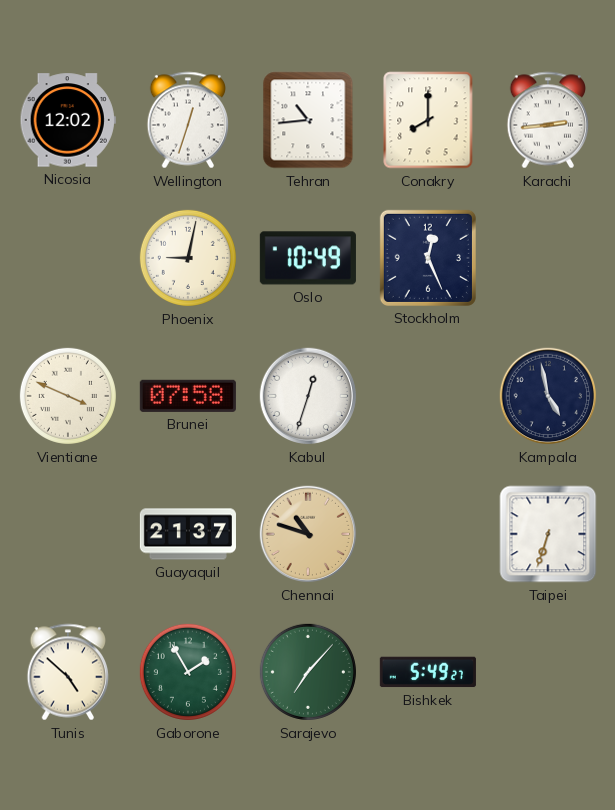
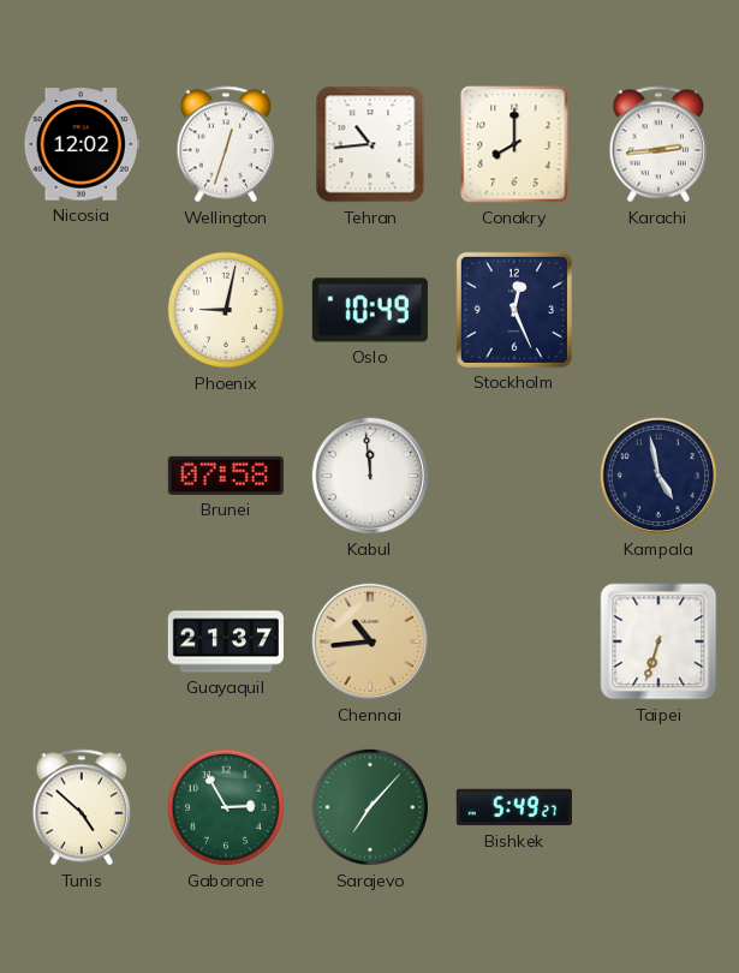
Vientiane: 3:49 -> none
Kabul: 12:33 -> 11:59
Chennai: 10:48 -> 10:44
Gaborone: 1:55 -> 2:55
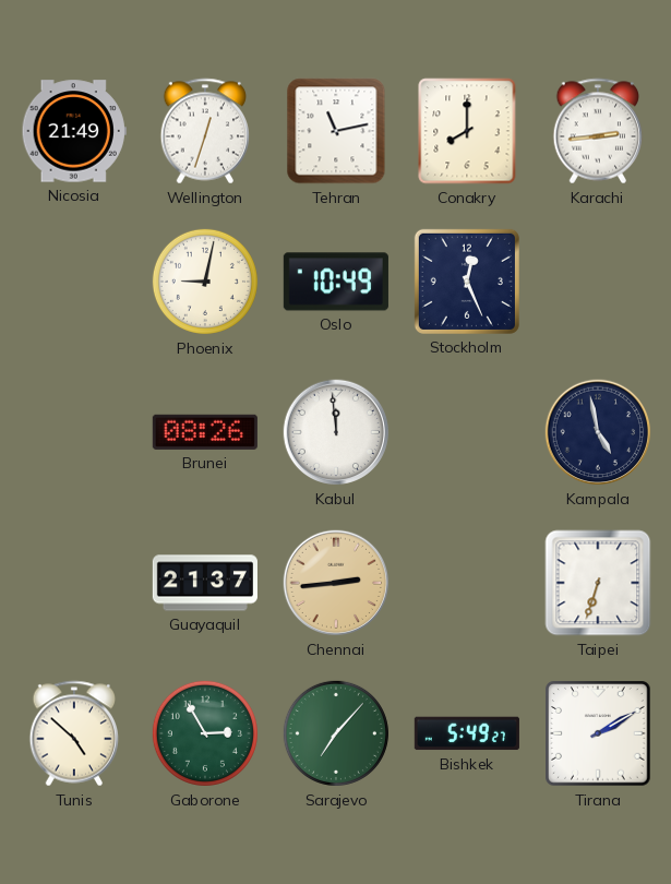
Nicosia: 12:02 -> 21:49
Tehran: 10:44 -> 11:13
Brunei: 07:58 -> 08:26
Chennai: 10:44 -> 2:44
Tirana: none -> 2:10
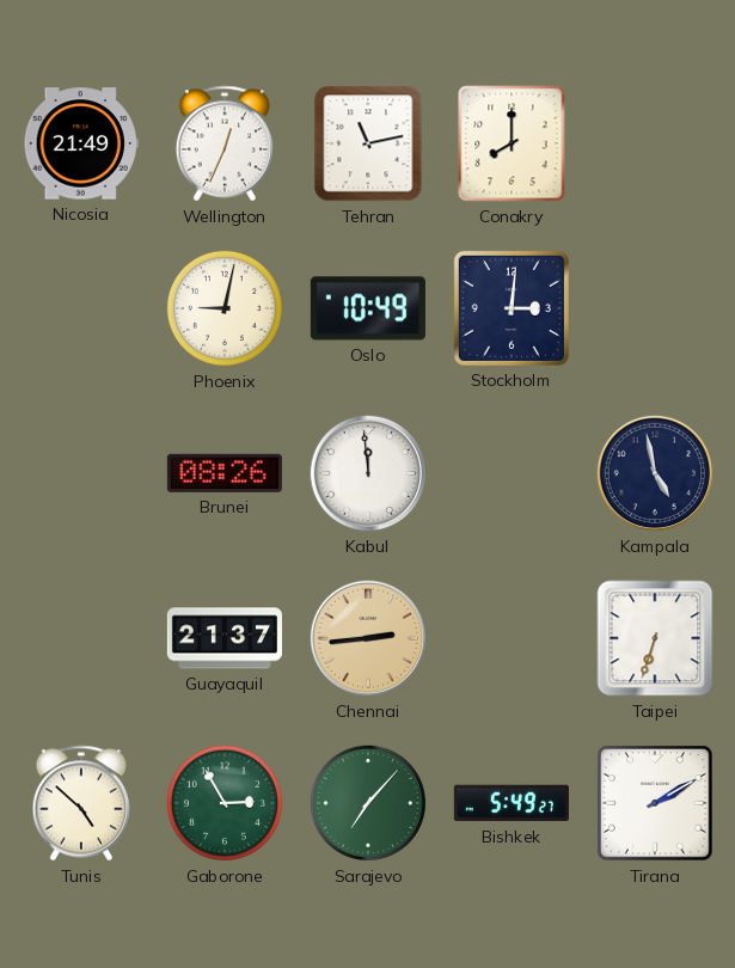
Wellington: 12:33 -> 12:34
Karachi: 2:44 -> none
Stockholm: 12:26 -> 3:01
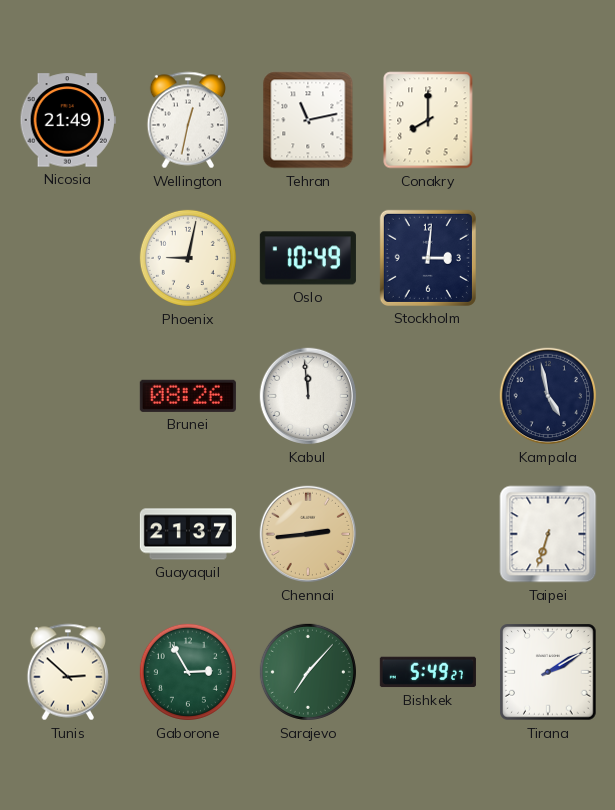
Wellington: 12:34 -> 12:32
Tunis: 4:52 -> 2:52
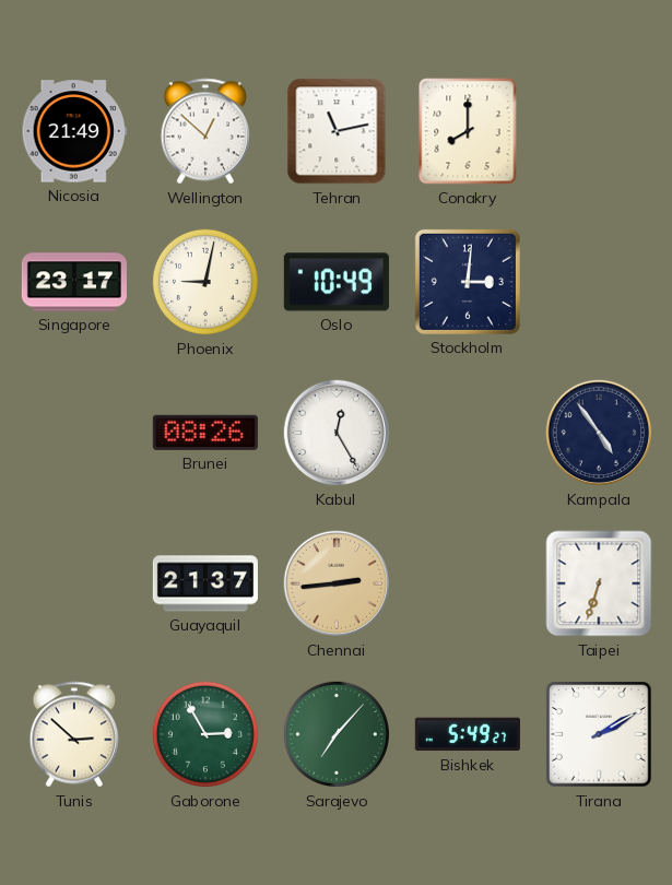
Wellington: 12:32 -> 12:52
Singapore: none -> 23:17
Kabul: 11:59 -> 12:25
Kampala: 4:58 -> 4:54
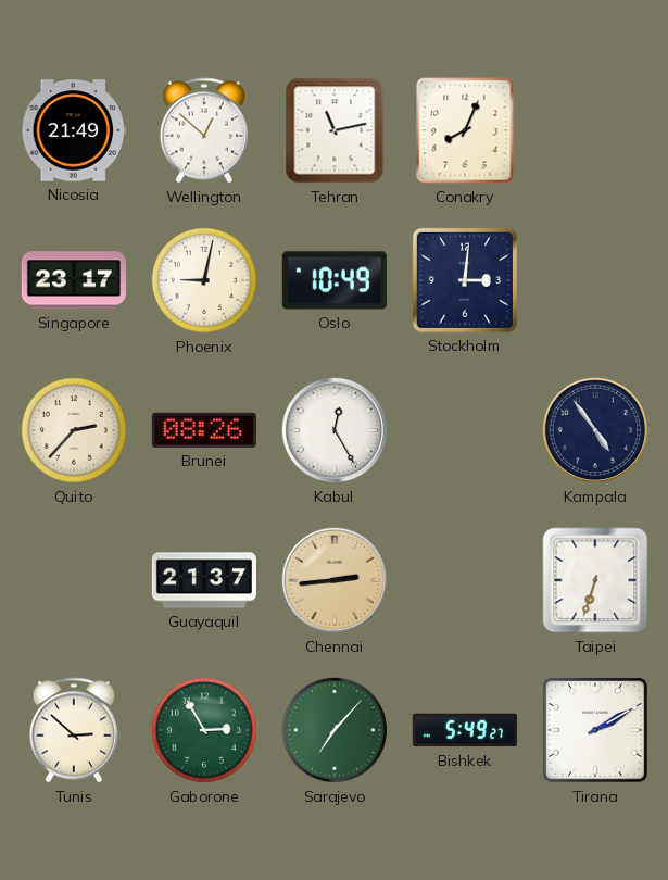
Conakry: 8:00 -> 8:04
Quito: none -> 2:37
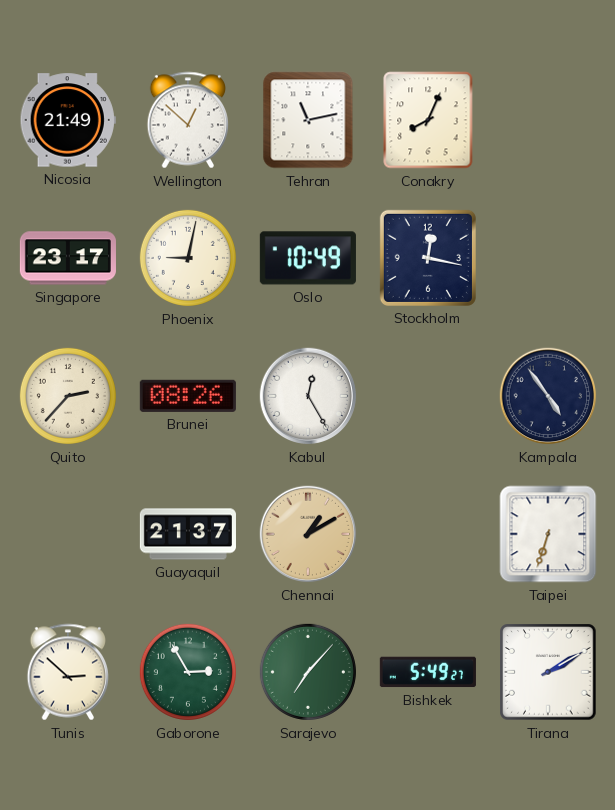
Stockholm: 3:01 -> 12:17
Chennai: 2:44 -> 1:10
